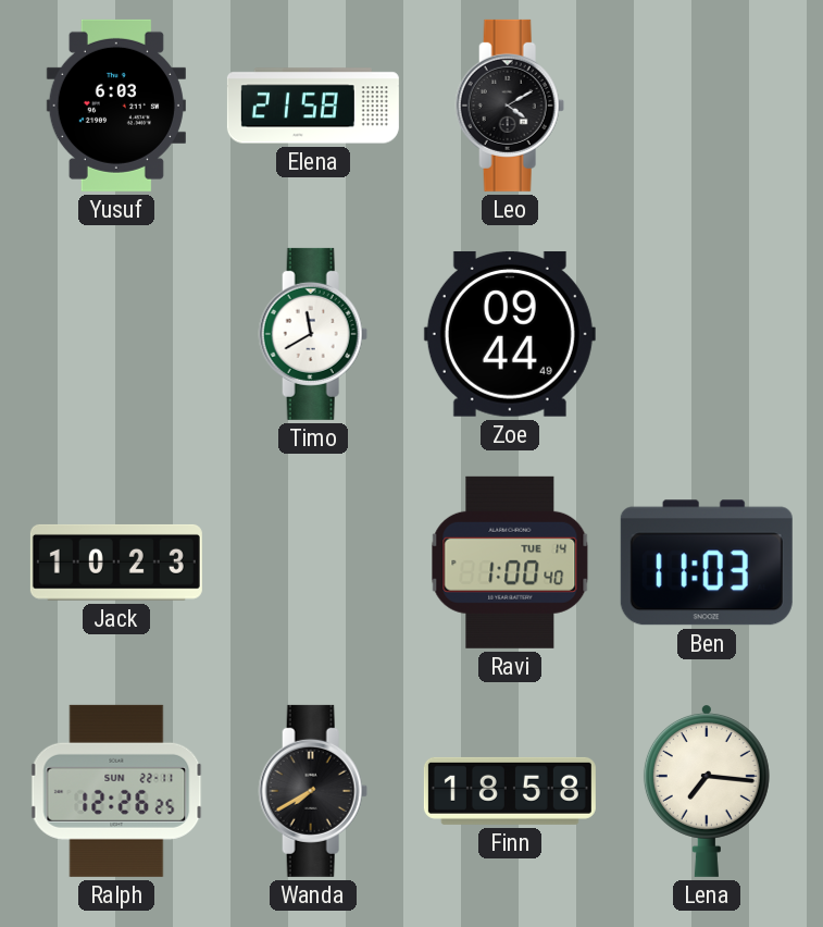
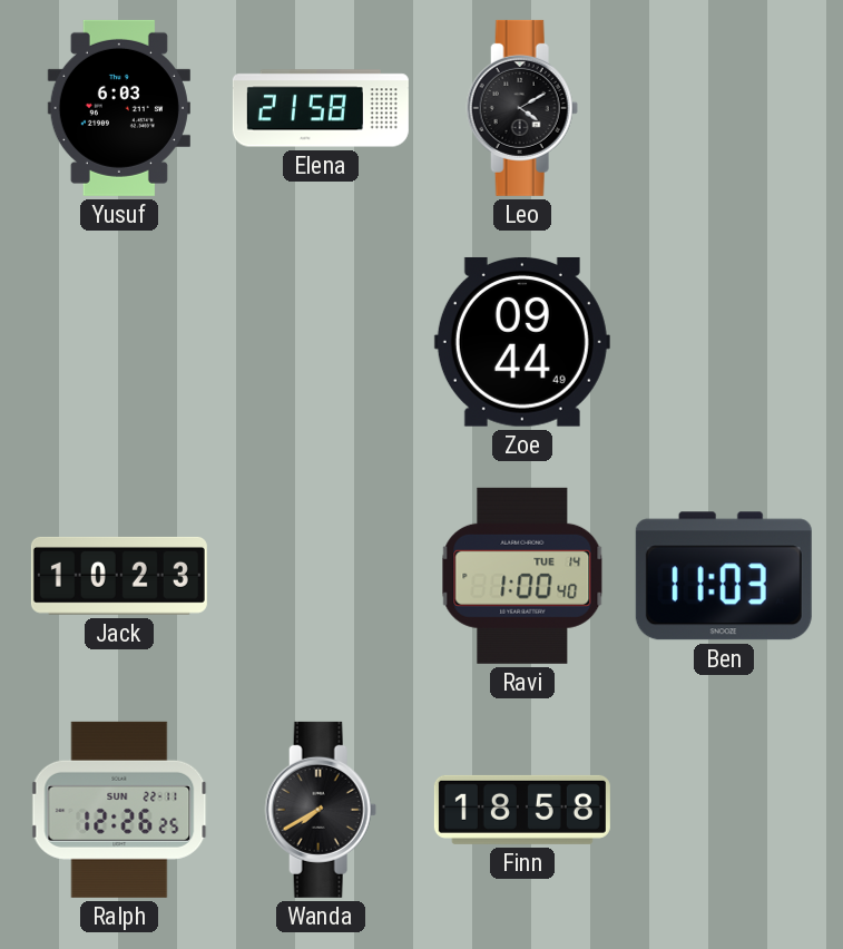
Timo: 11:40 -> none
Lena: 7:16 -> none
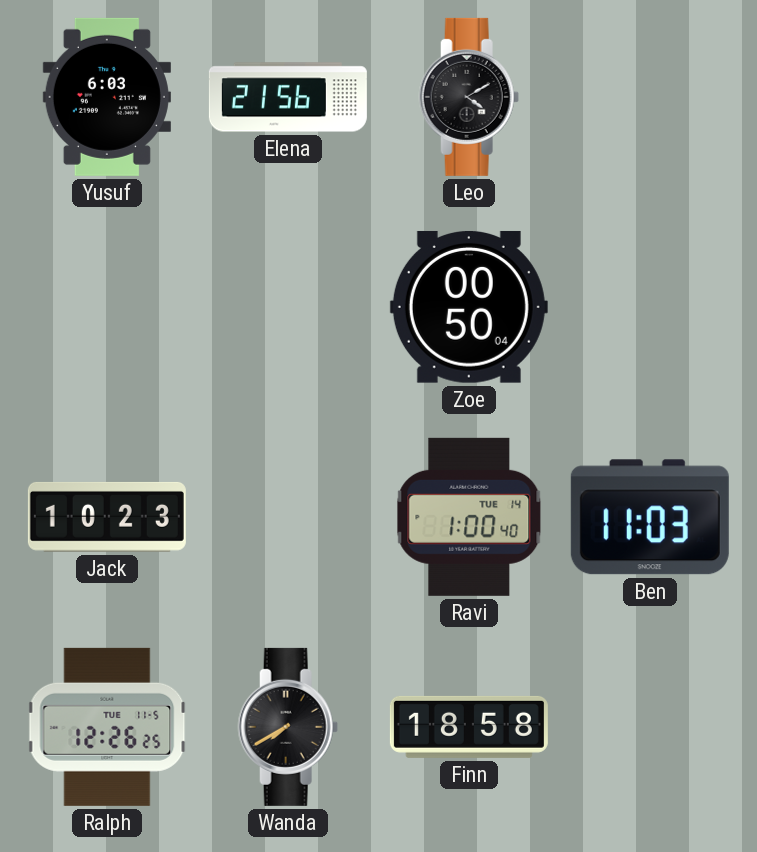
Elena: 21:58 -> 21:56
Zoe: 09:44 -> 00:50
Ralph date: SUN 22-11 -> TUE 11-5
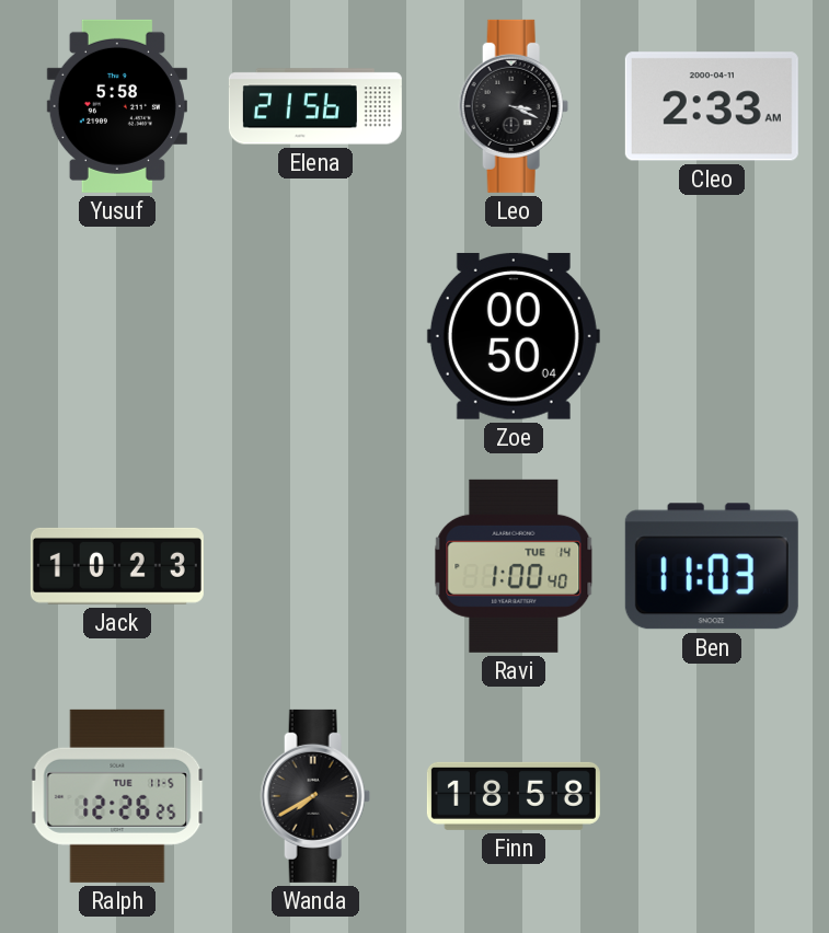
Yusuf: 6:03 -> 5:58
Leo: 4:10 -> 3:19
Cleo: none -> 2:33
